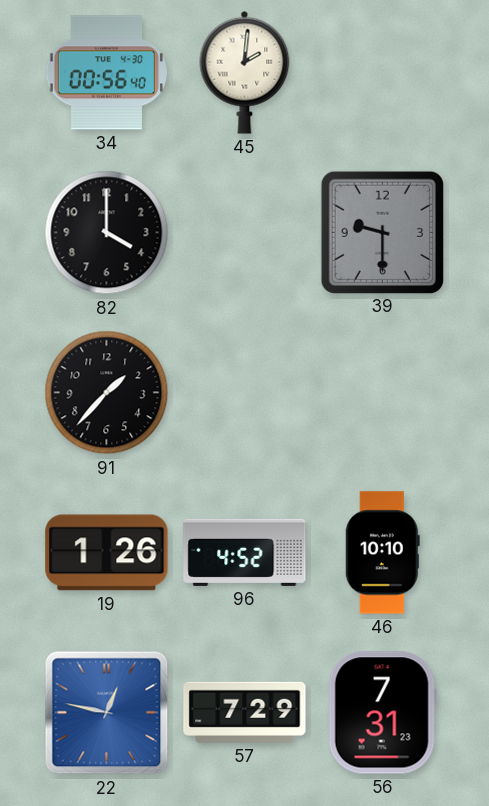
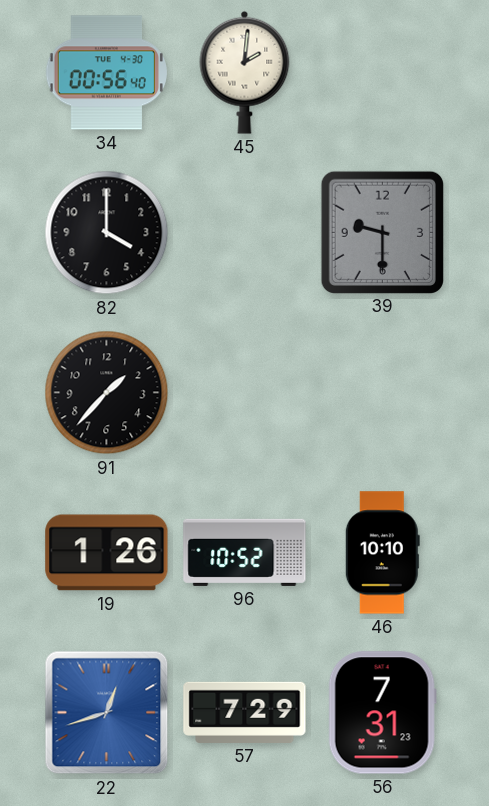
96: 4:52 -> 10:52
22: 12:47 -> 12:42
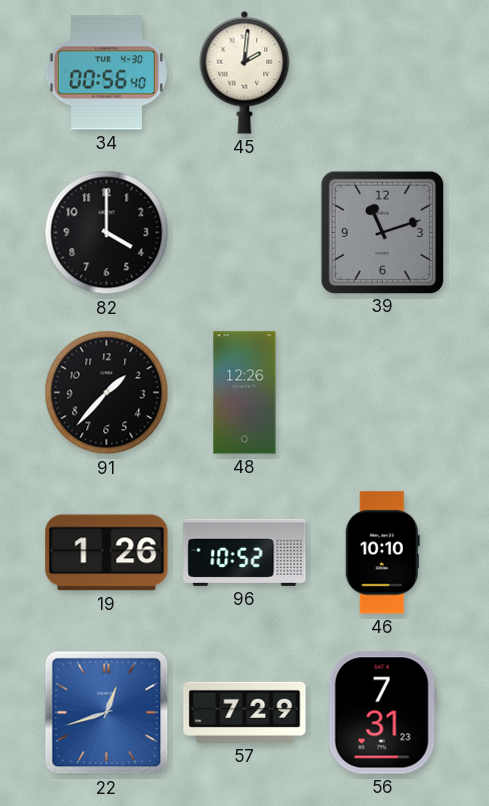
39: 9:30 -> 11:12
48: none -> 12:26
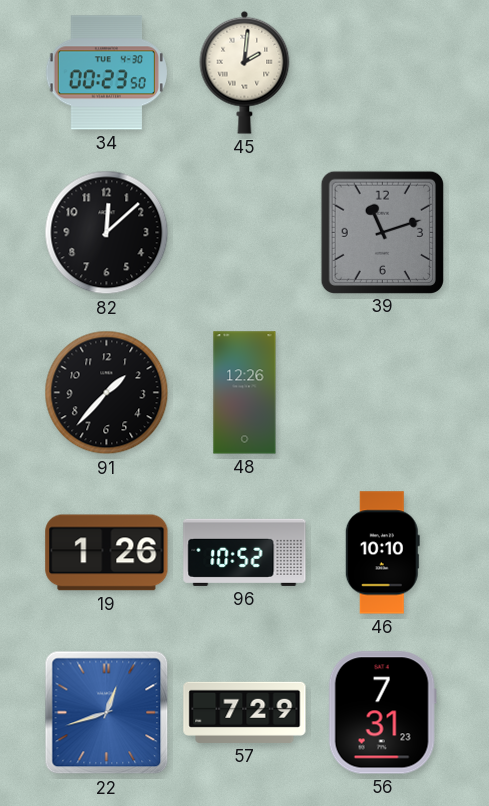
34: 00:56 -> 00:23
82: 4:00 -> 12:08
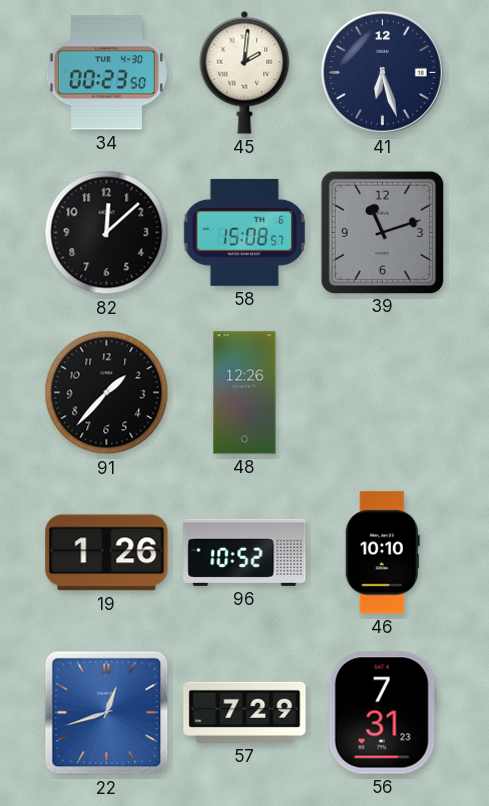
41: none -> 6:27
58: none -> 15:08
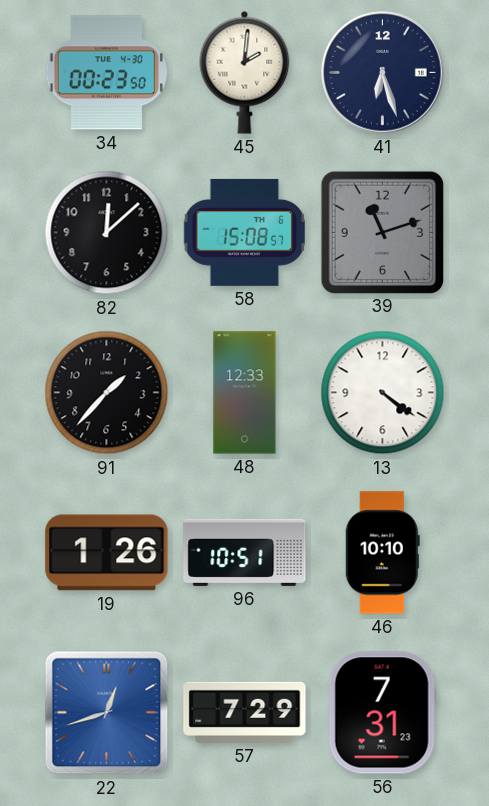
48: 12:26 -> 12:33
13: none -> 4:21
96: 10:52 -> 10:51
